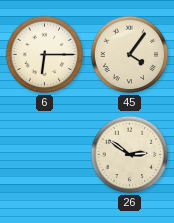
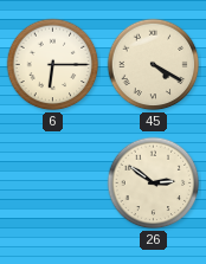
45: 4:06 -> 4:20
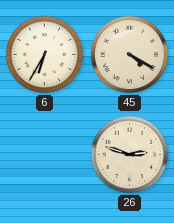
6: 6:15 -> 6:35
26: 2:51 -> 2:48
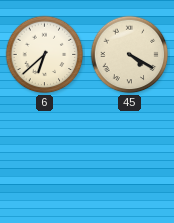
6: 6:35 -> 6:38
26: 2:48 -> none
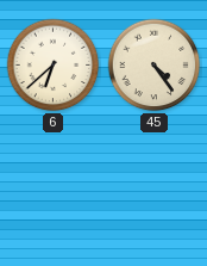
45: 4:20 -> 4:24
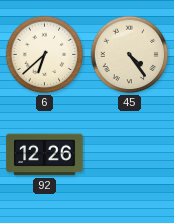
92: none -> 12:26
